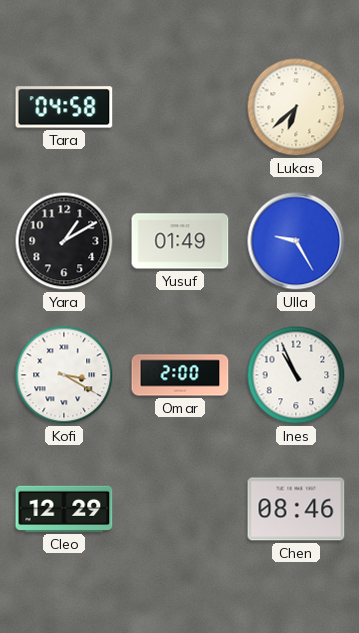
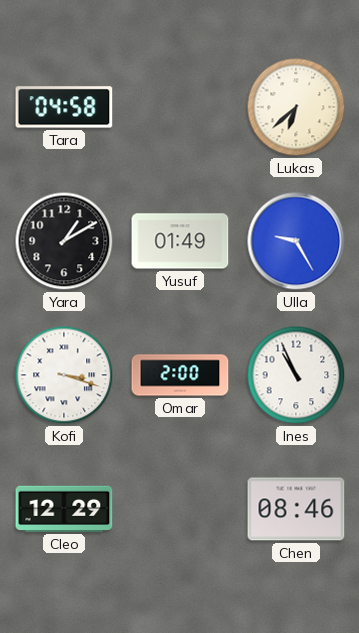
Kofi: 3:20 -> 3:18
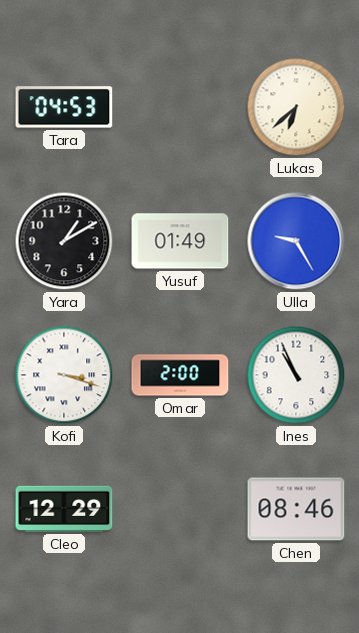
Tara: 04:58 -> 04:53
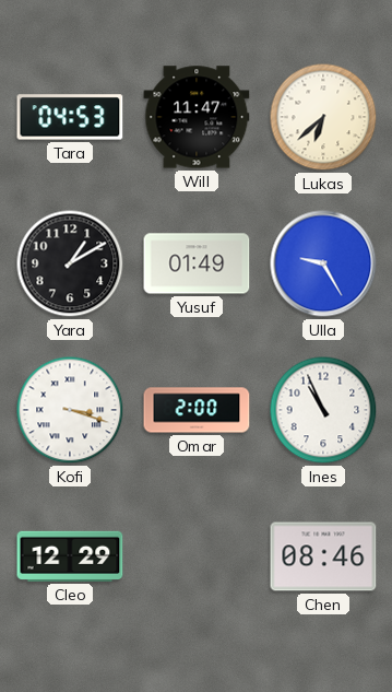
Will: none -> 11:47
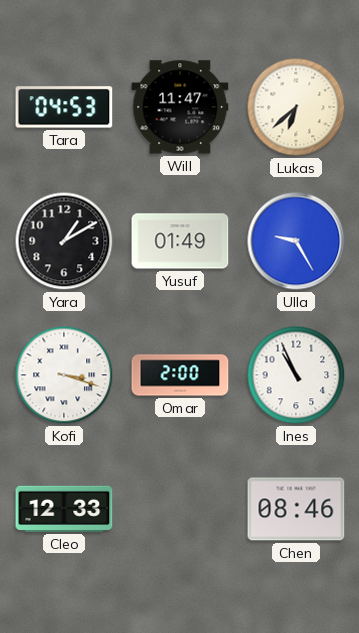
Cleo: 12:29 -> 12:33
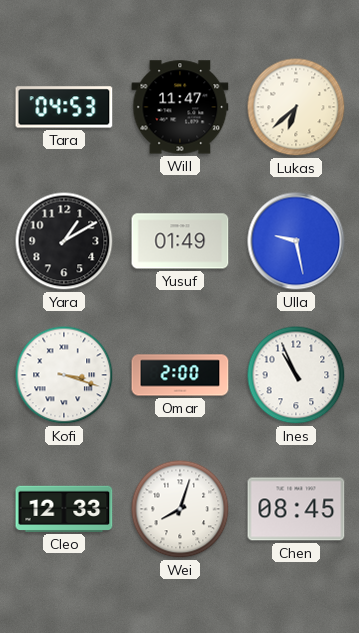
Ulla: 9:25 -> 9:28
Wei: none -> 8:03
Chen: 08:46 -> 08:45
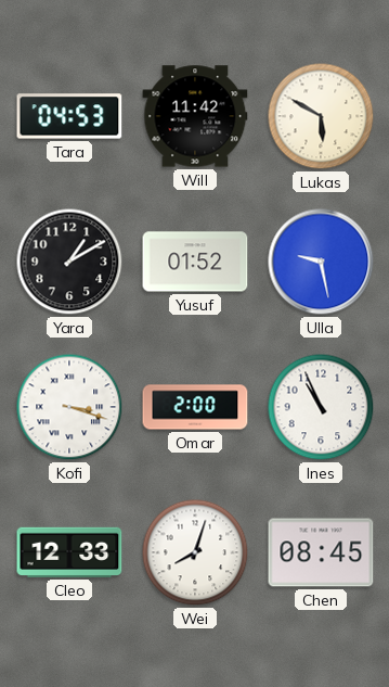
Will: 11:47 -> 11:42
Lukas: 6:38 -> 5:50
Yusuf: 01:49 -> 01:52
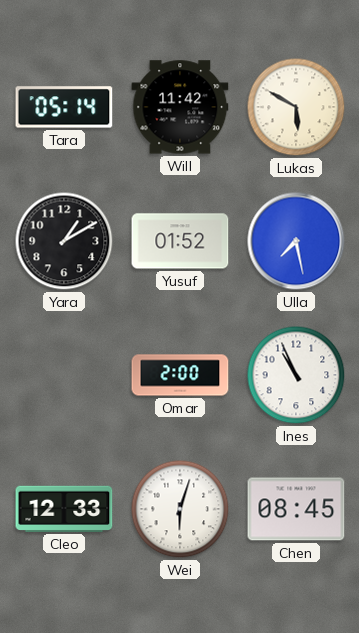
Tara: 04:53 -> 05:14
Ulla: 9:28 -> 7:28
Kofi: 3:18 -> none
Wei: 8:03 -> 6:03
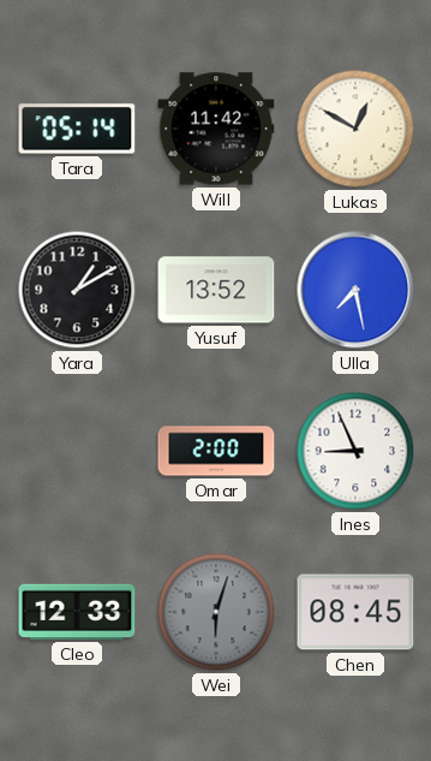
Lukas: 5:50 -> 12:50
Yusuf: 01:52 -> 13:52
Ines: 10:56 -> 8:56
Wei dial: white -> grey
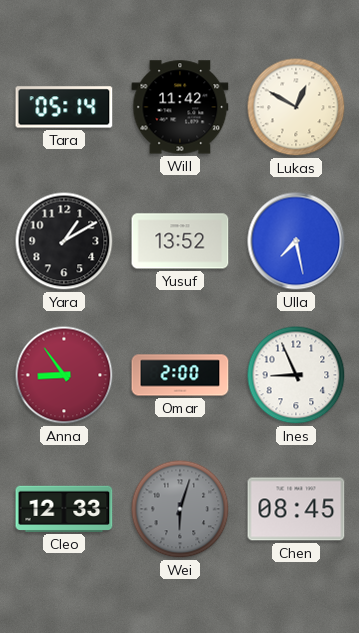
Anna: none -> 8:54
